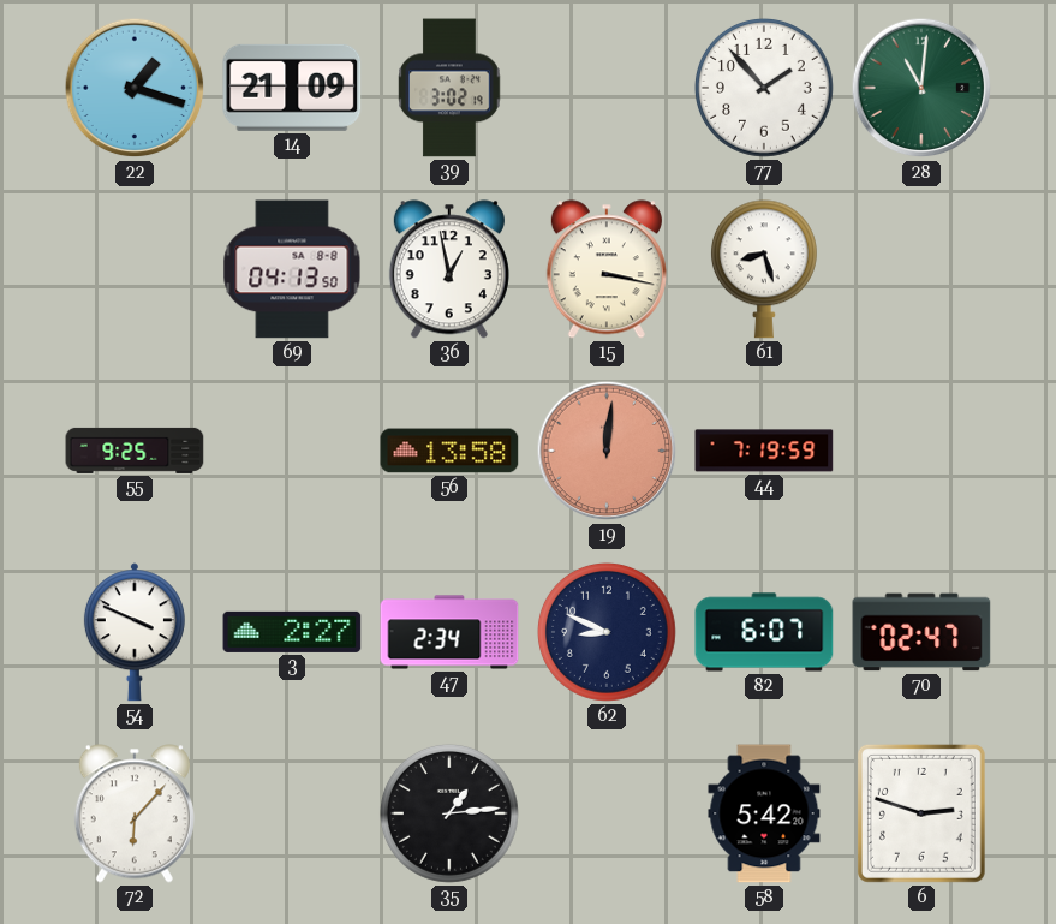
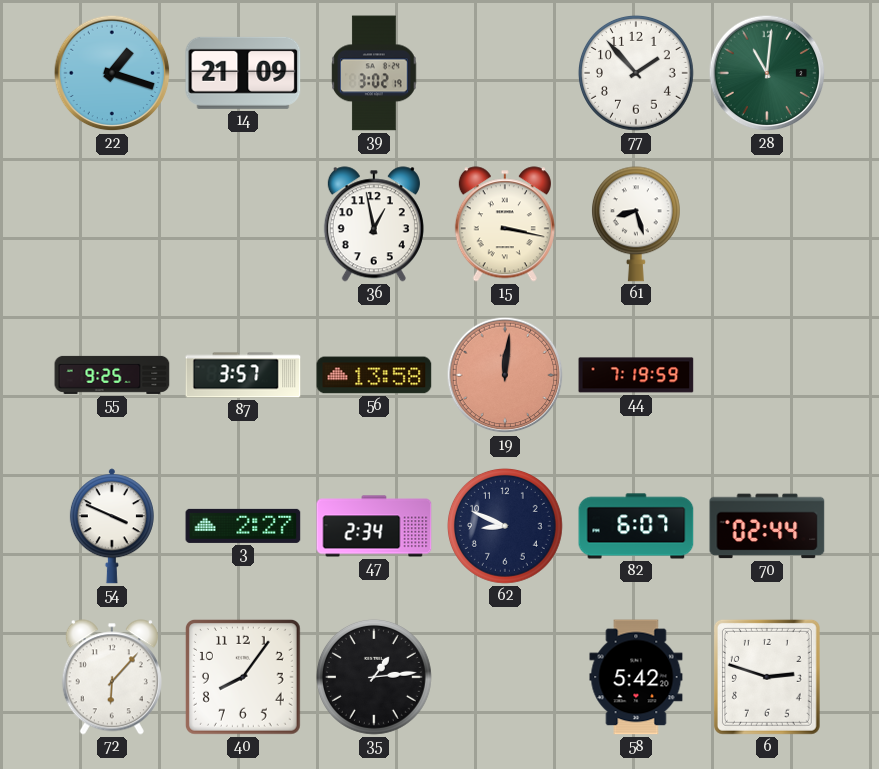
69: 04:13 -> none
87: none -> 3:57
70: 02:47 -> 02:44
40: none -> 8:06
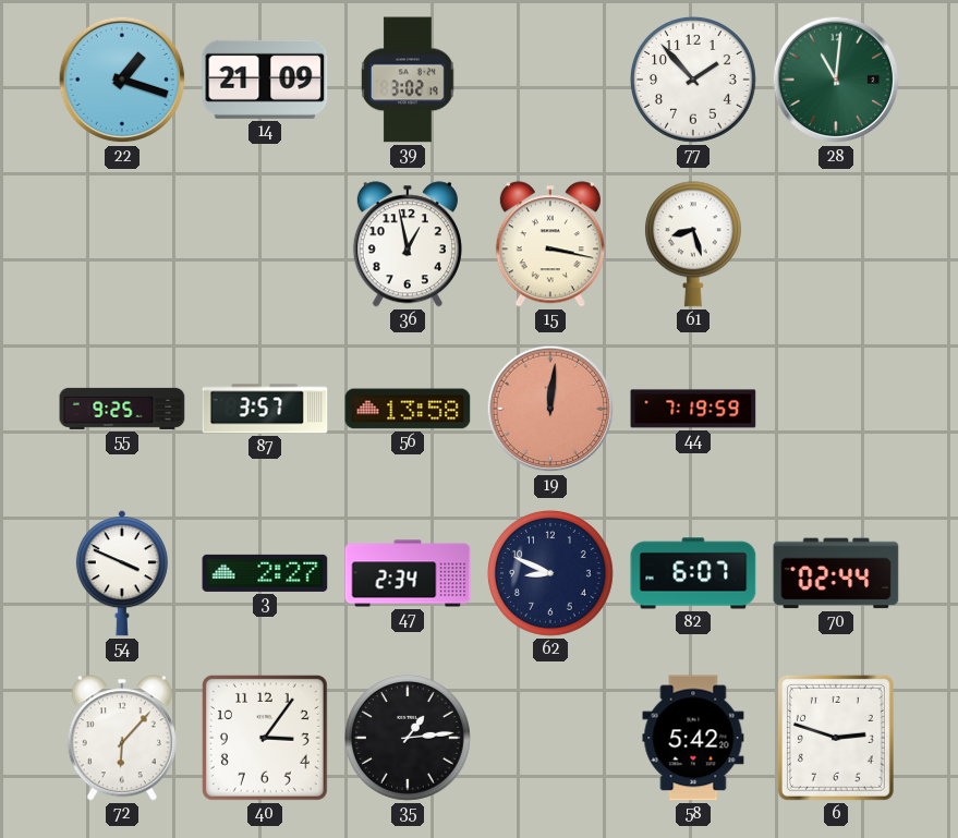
40: 8:06 -> 3:06
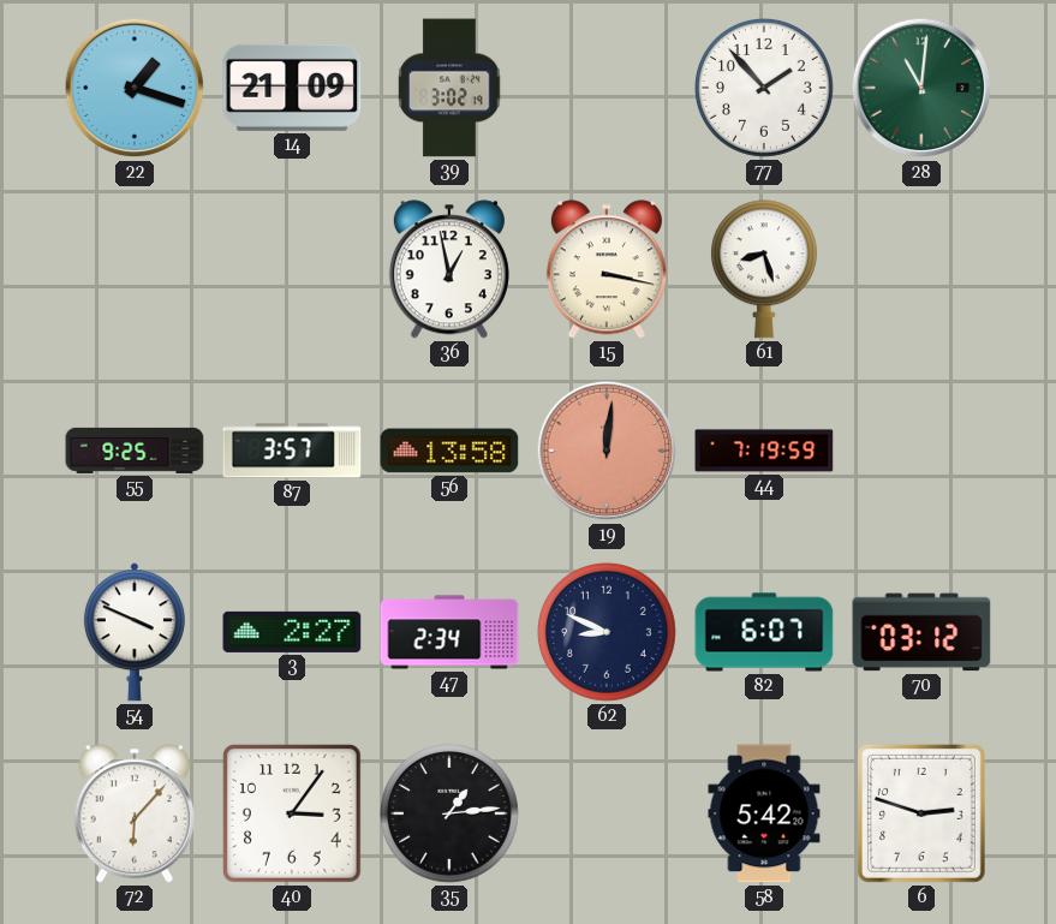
70: 02:44 -> 03:12
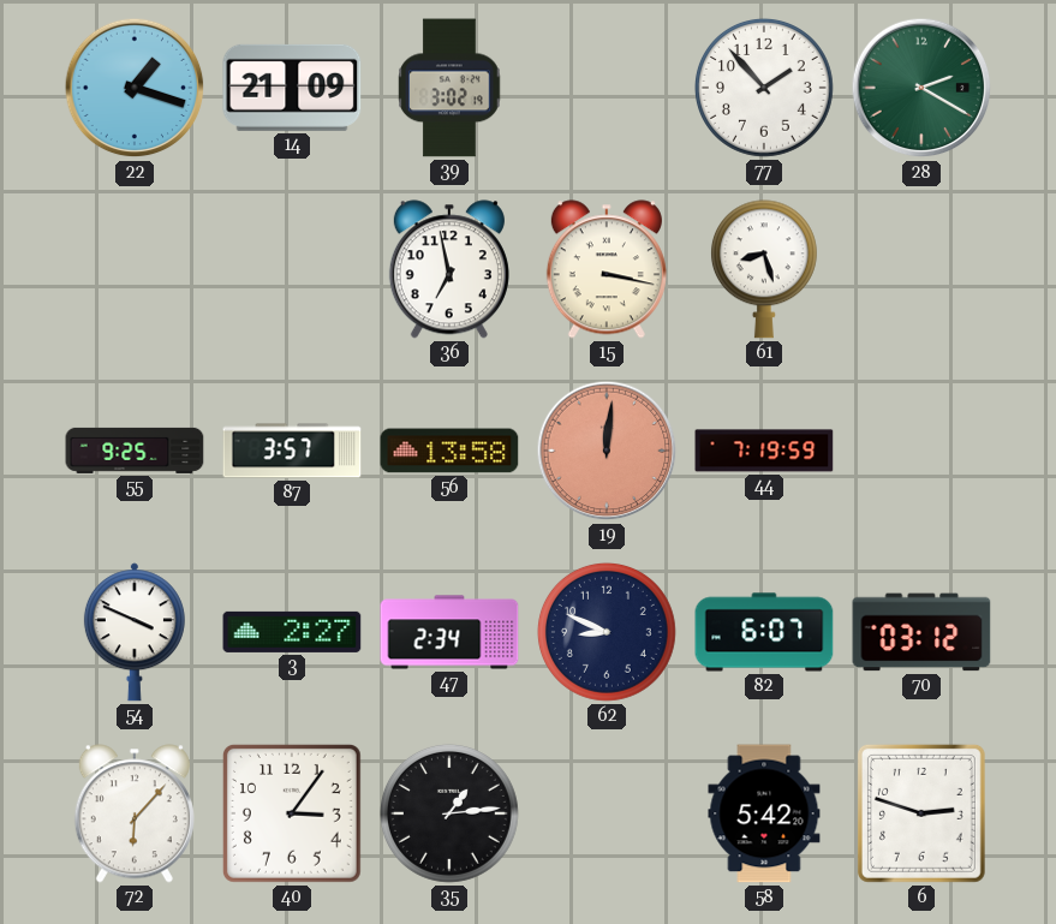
28: 11:01 -> 2:20
36: 12:58 -> 6:58
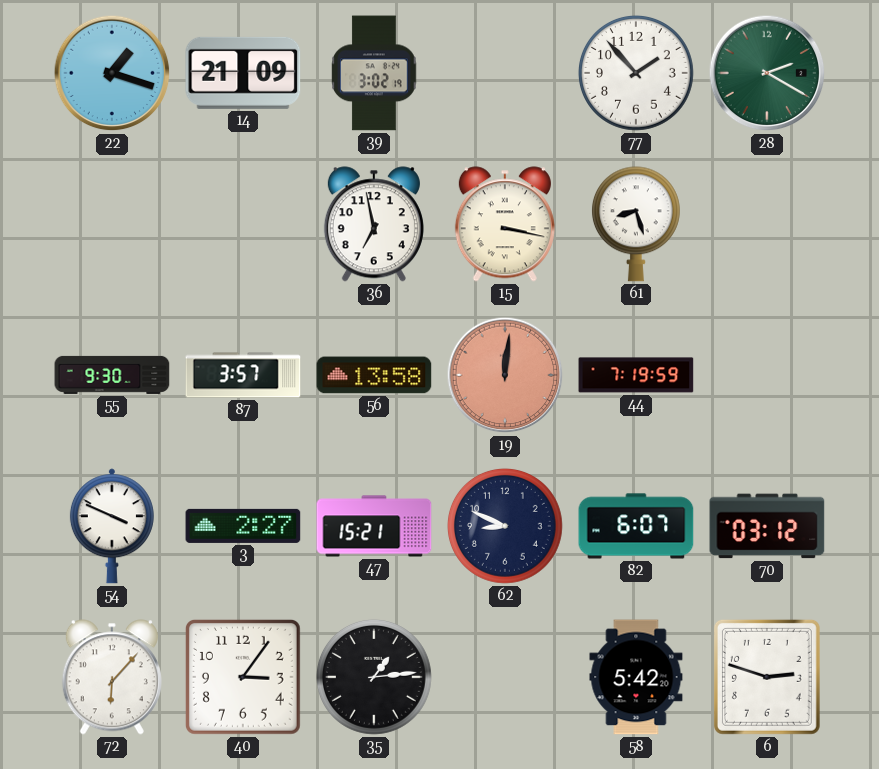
55: 9:25 -> 9:30
47: 2:34 -> 15:21
